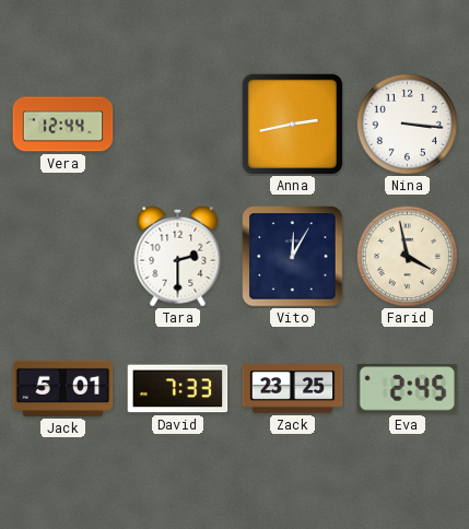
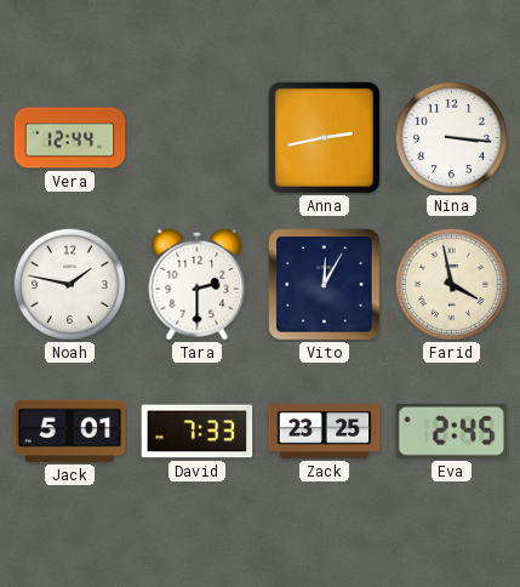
Noah: none -> 1:47
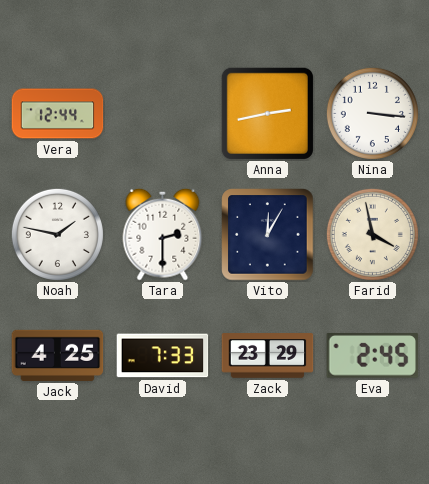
Jack: 5:01 -> 4:25
Zack: 23:25 -> 23:29
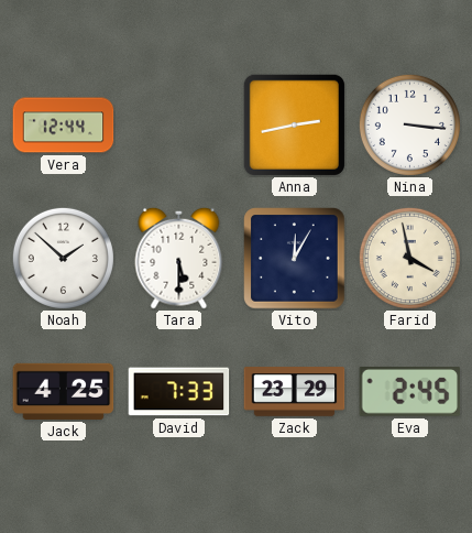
Noah: 1:47 -> 1:52
Tara: 2:30 -> 5:30
